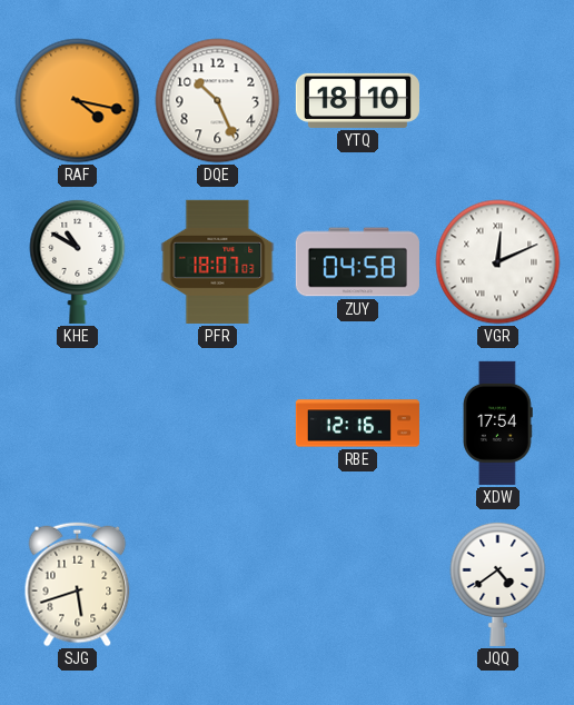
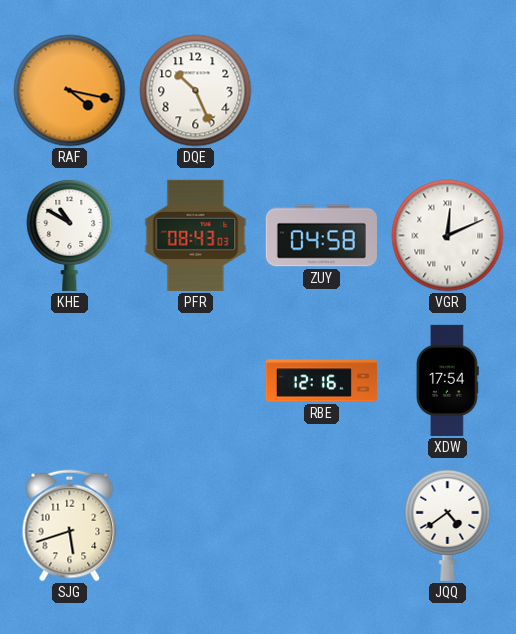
YTQ: 18:10 -> none
PFR: 18:07 -> 08:43
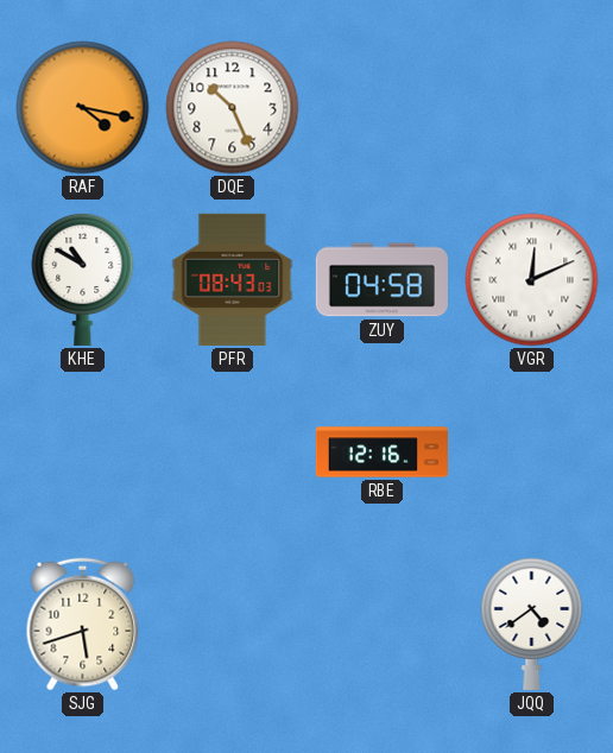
XDW: 17:54 -> none
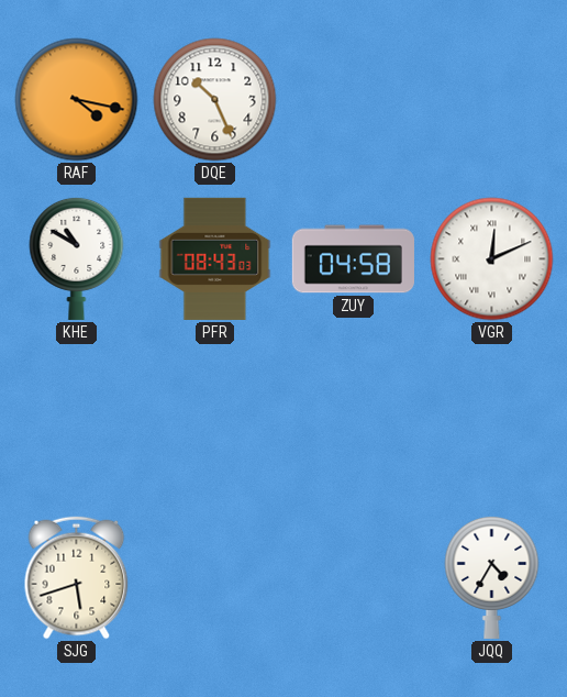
RBE: 12:16 -> none
JQQ: 4:39 -> 4:35
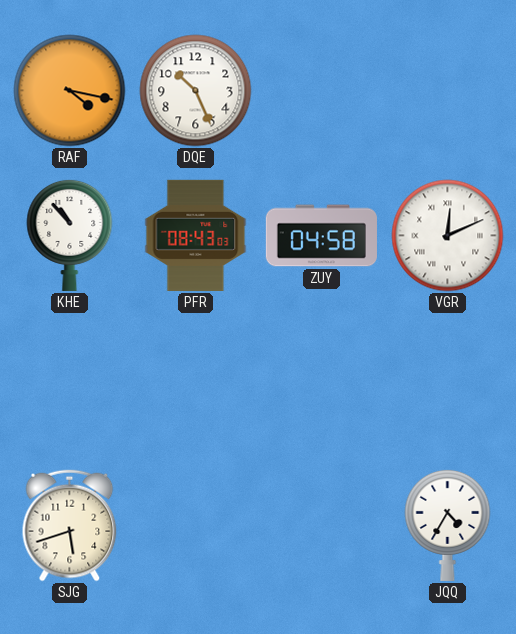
KHE: 10:50 -> 10:53
